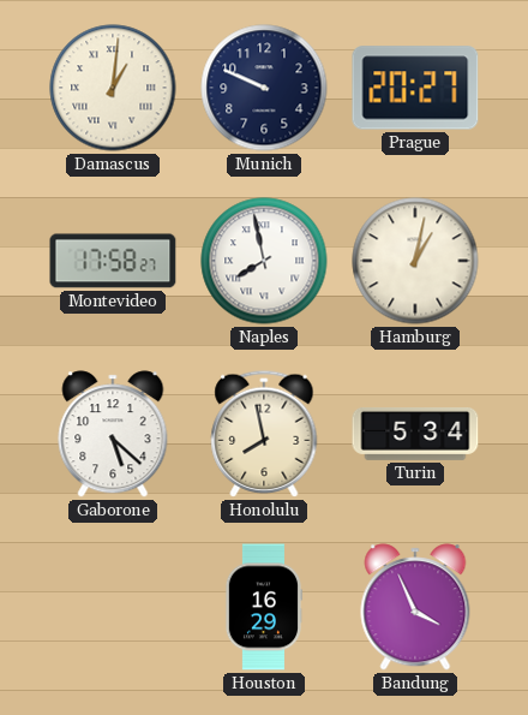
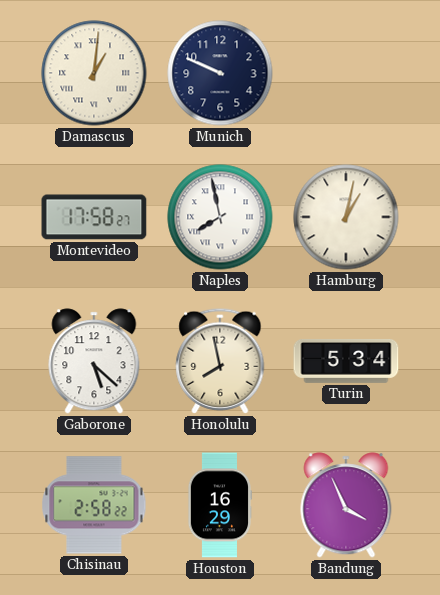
Prague: 20:27 -> none
Chisinau: none -> 2:58
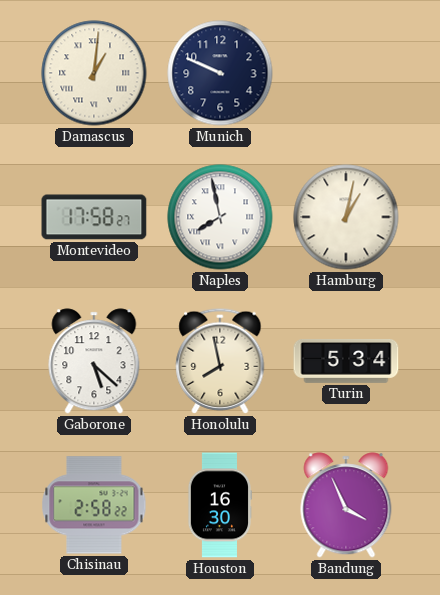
Houston: 16:29 -> 16:30
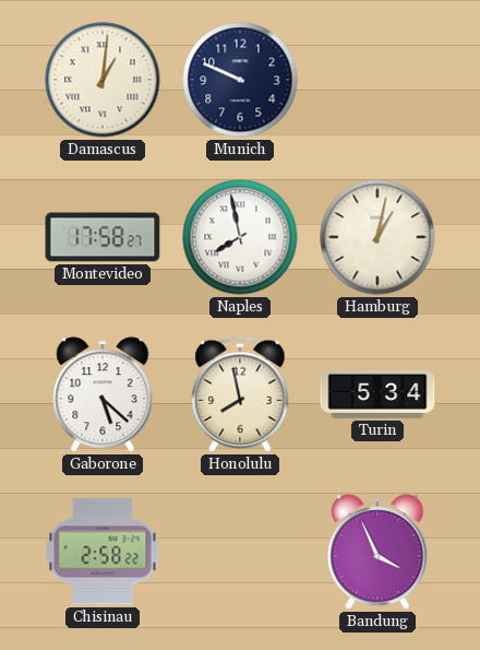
Houston: 16:30 -> none
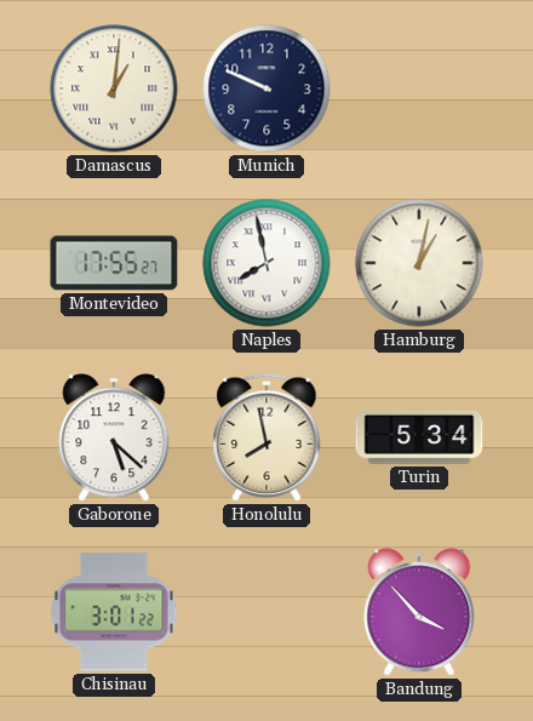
Montevideo: 17:58 -> 17:55
Chisinau: 2:58 -> 3:01
Bandung: 3:56 -> 3:53
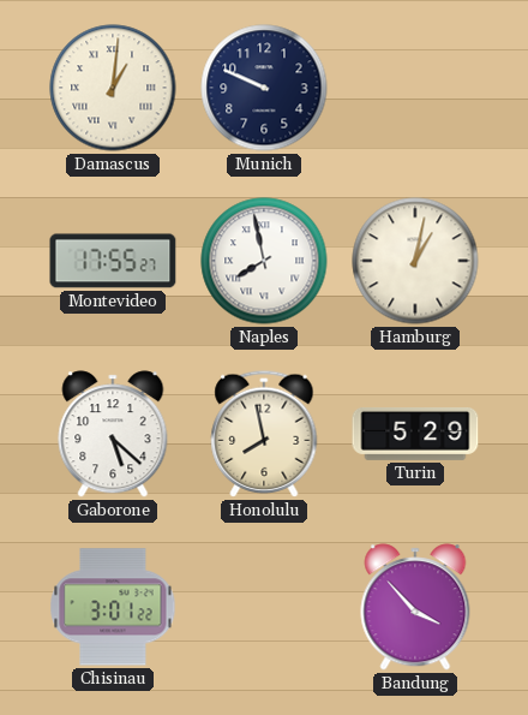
Turin: 5:34 -> 5:29
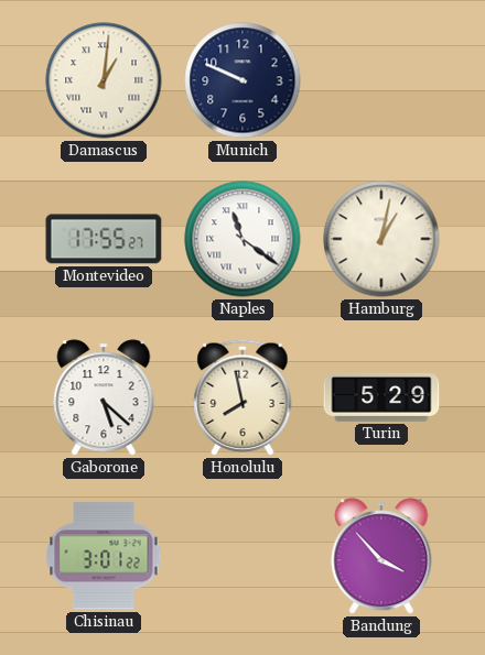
Naples: 7:58 -> 11:21
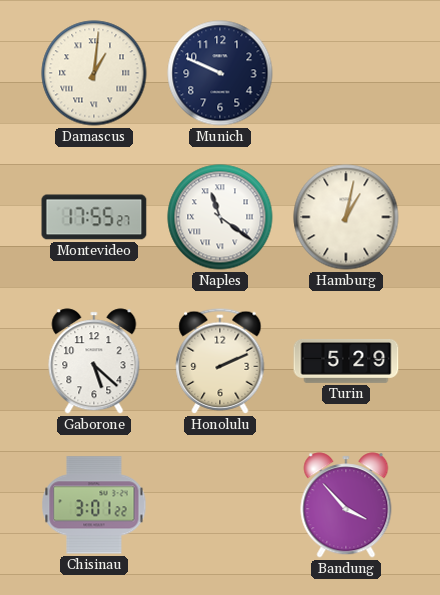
Honolulu: 7:58 -> 2:11
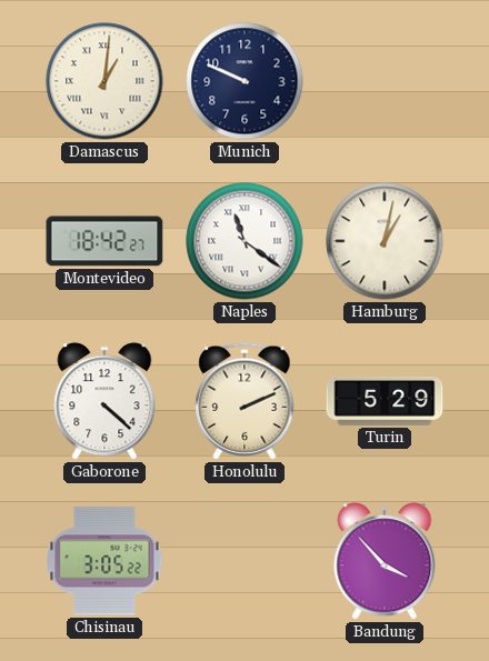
Montevideo: 17:55 -> 18:42
Gaborone: 5:22 -> 4:22
Chisinau: 3:01 -> 3:05
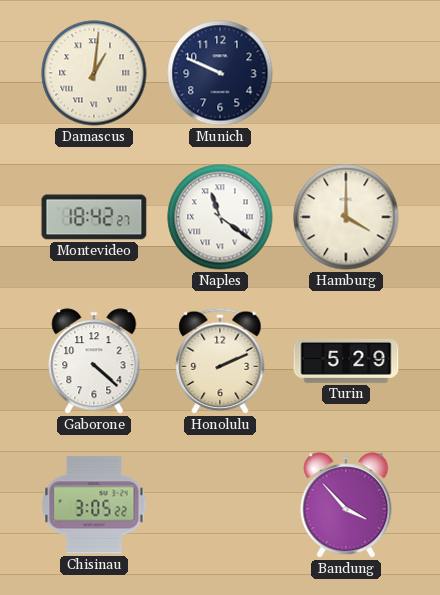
Hamburg: 1:02 -> 4:00
